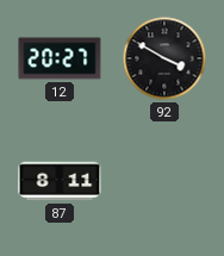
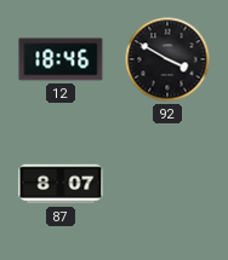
12: 20:27 -> 18:46
87: 8:11 -> 8:07
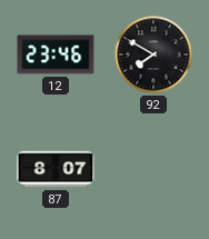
12: 18:46 -> 23:46
92: 3:50 -> 7:50
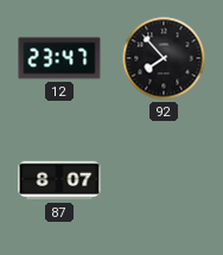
12: 23:46 -> 23:47
92: 7:50 -> 7:53
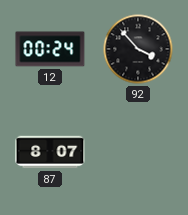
12: 23:47 -> 00:24
92: 7:53 -> 3:53
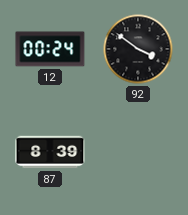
92: 3:53 -> 3:51
87: 8:07 -> 8:39
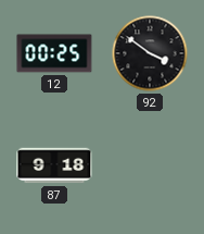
12: 00:24 -> 00:25
87: 8:39 -> 9:18
